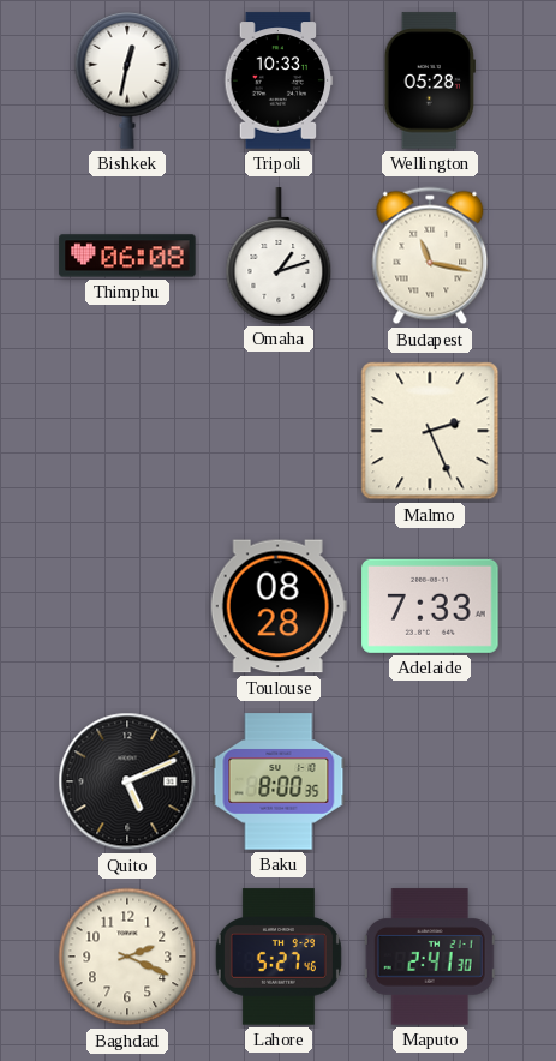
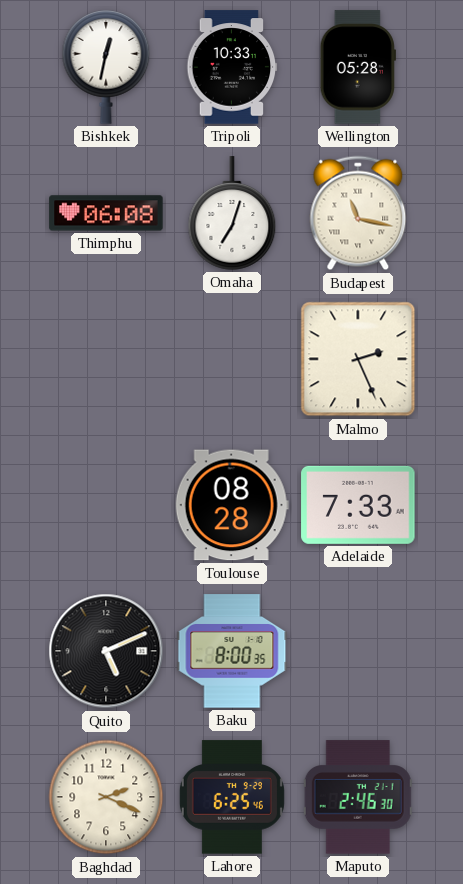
Omaha: 1:12 -> 7:03
Lahore: 5:27 -> 6:25
Maputo: 2:41 -> 2:46
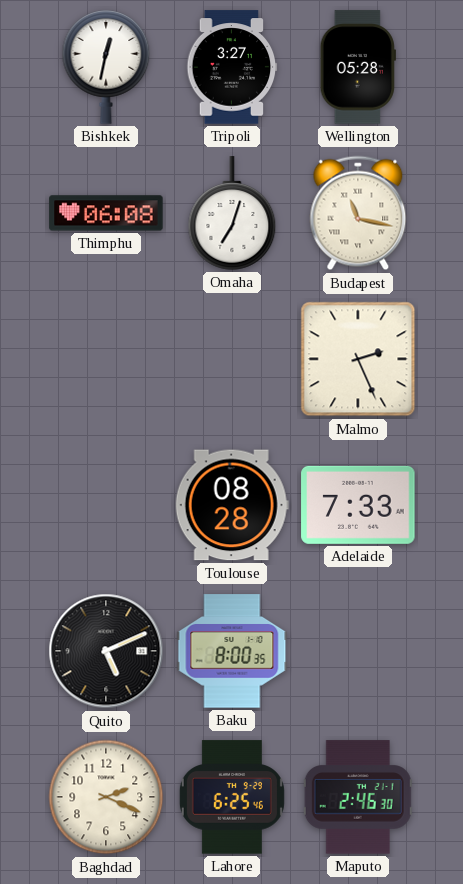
Tripoli: 10:33 -> 3:27
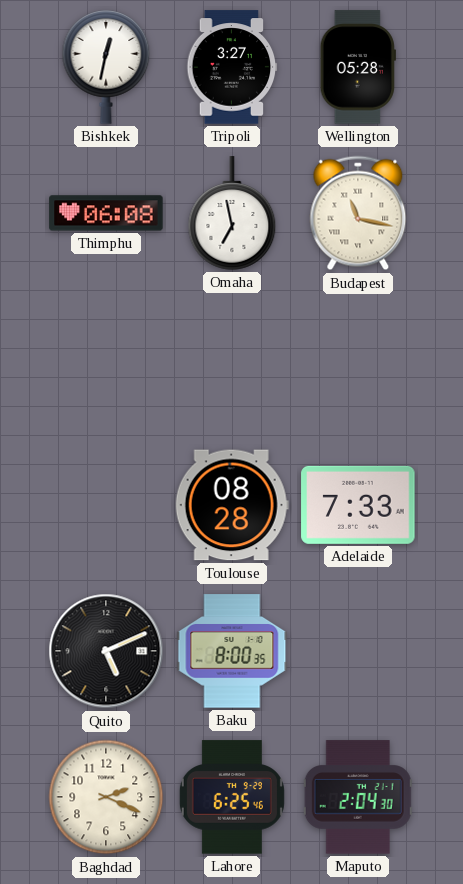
Omaha: 7:03 -> 6:58
Malmo: 2:26 -> none
Maputo: 2:46 -> 2:04
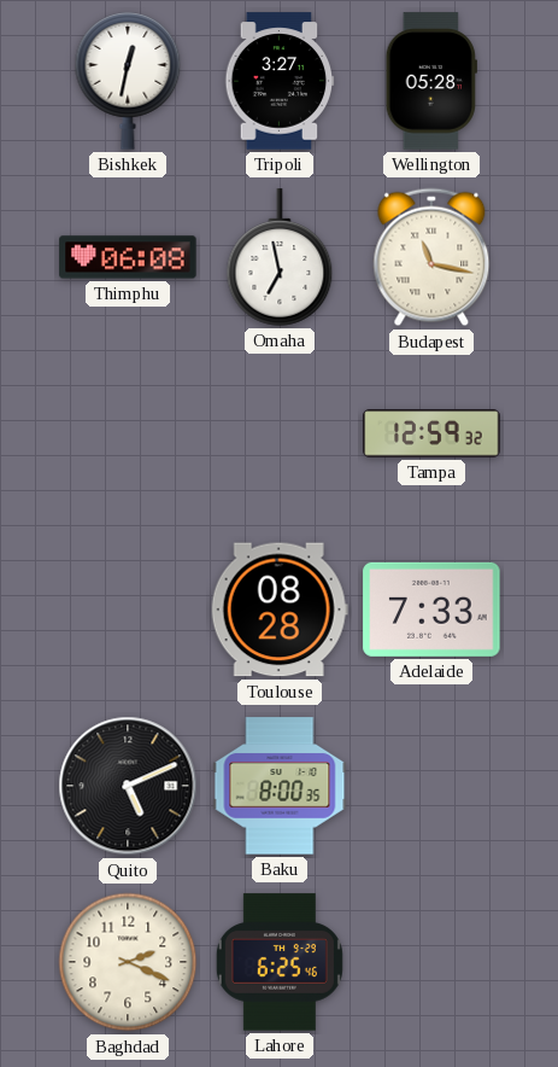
Tampa: none -> 12:59
Maputo: 2:04 -> none
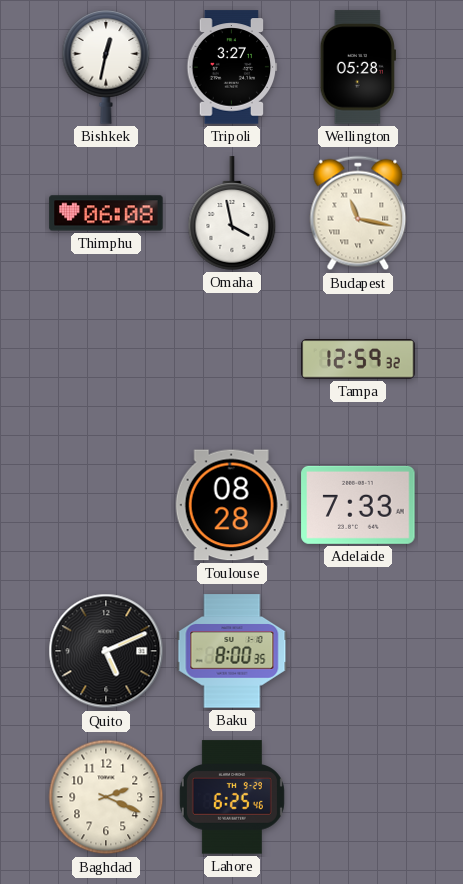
Omaha: 6:58 -> 3:58
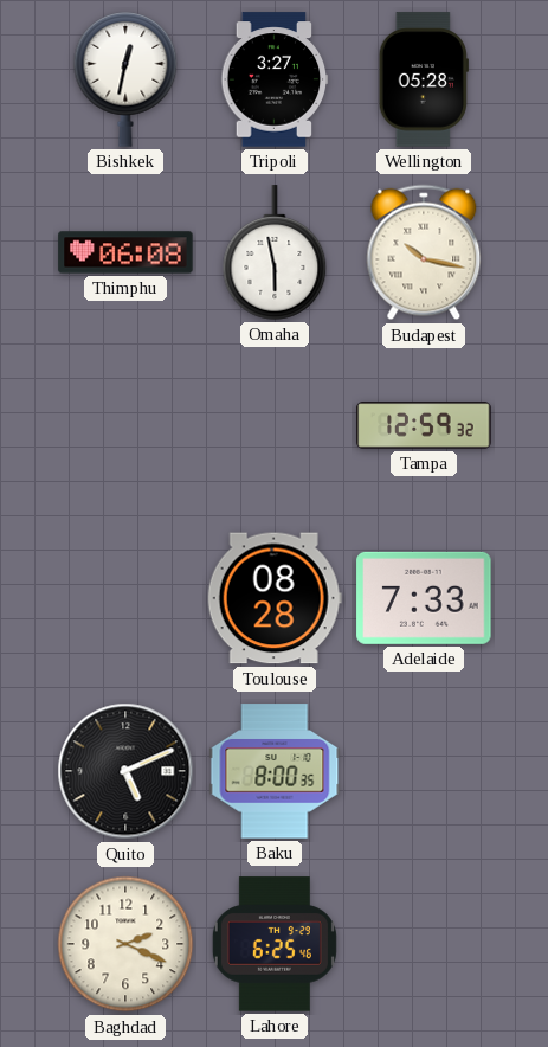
Omaha: 3:58 -> 5:58
Budapest: 11:17 -> 10:17
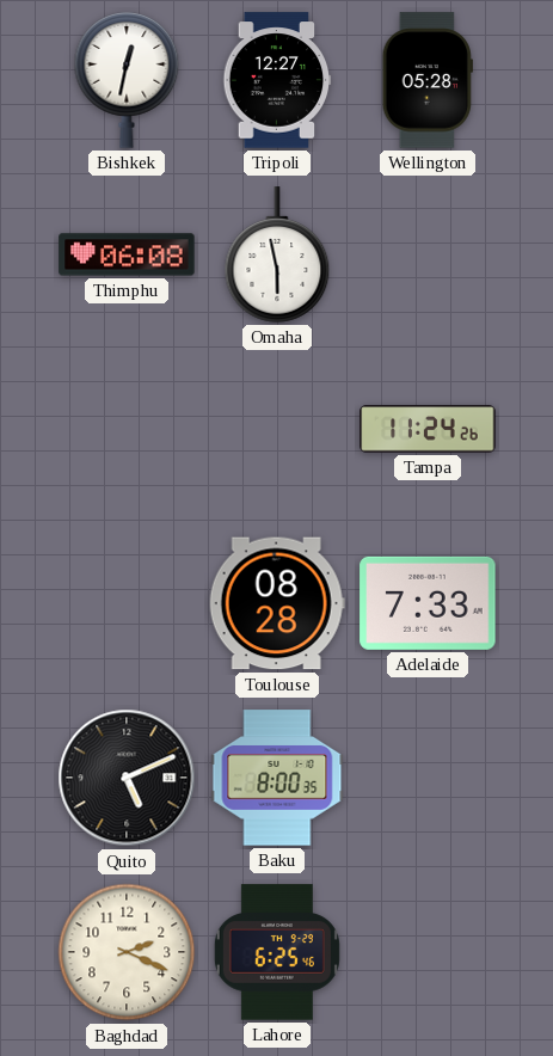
Tripoli: 3:27 -> 12:27
Budapest: 10:17 -> none
Tampa: 12:59 -> 11:24
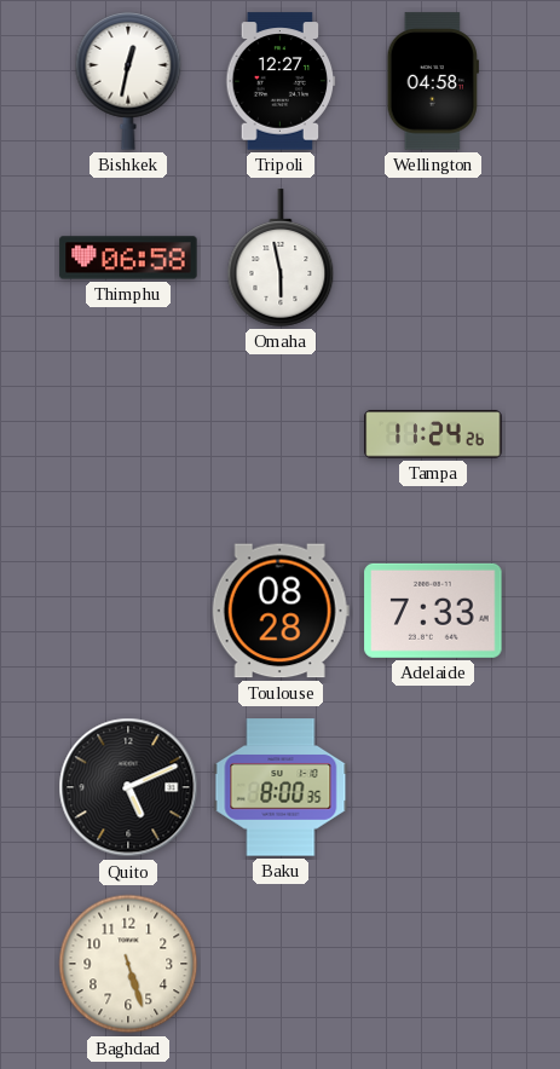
Wellington: 05:28 -> 04:58
Thimphu: 06:08 -> 06:58
Baghdad: 2:19 -> 5:27
Lahore: 6:25 -> none
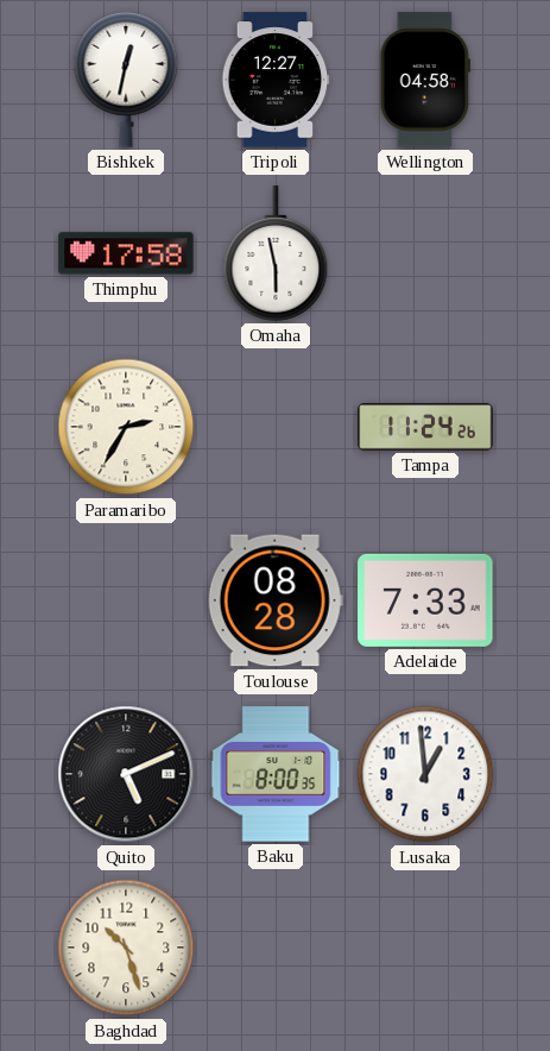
Thimphu: 06:58 -> 17:58
Paramaribo: none -> 2:35
Lusaka: none -> 12:59
Baghdad: 5:27 -> 10:27
